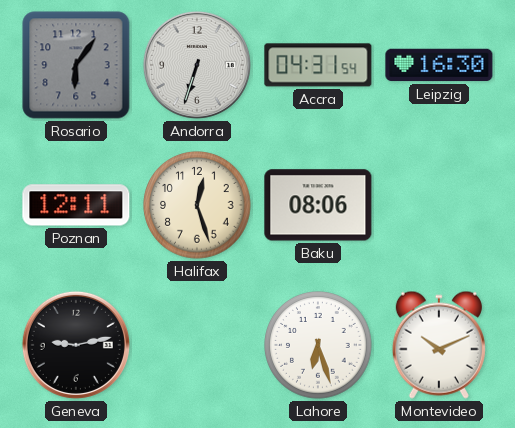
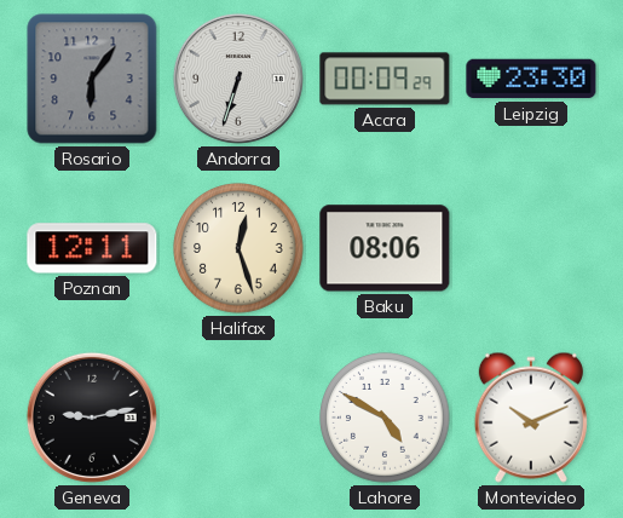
Accra: 04:31 -> 00:09
Leipzig: 16:30 -> 23:30
Lahore: 6:27 -> 4:50
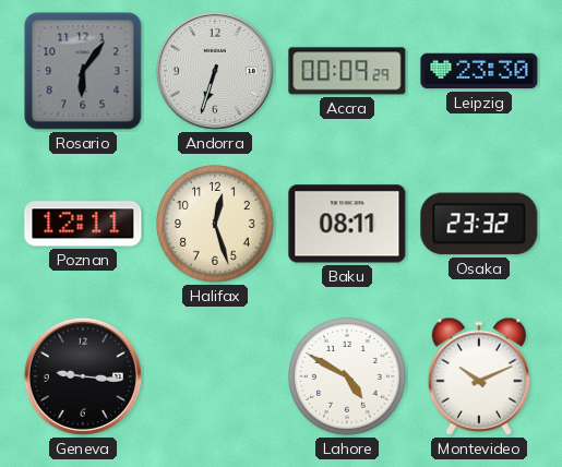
Baku: 08:06 -> 08:11
Osaka: none -> 23:32
Geneva: 9:13 -> 9:16
